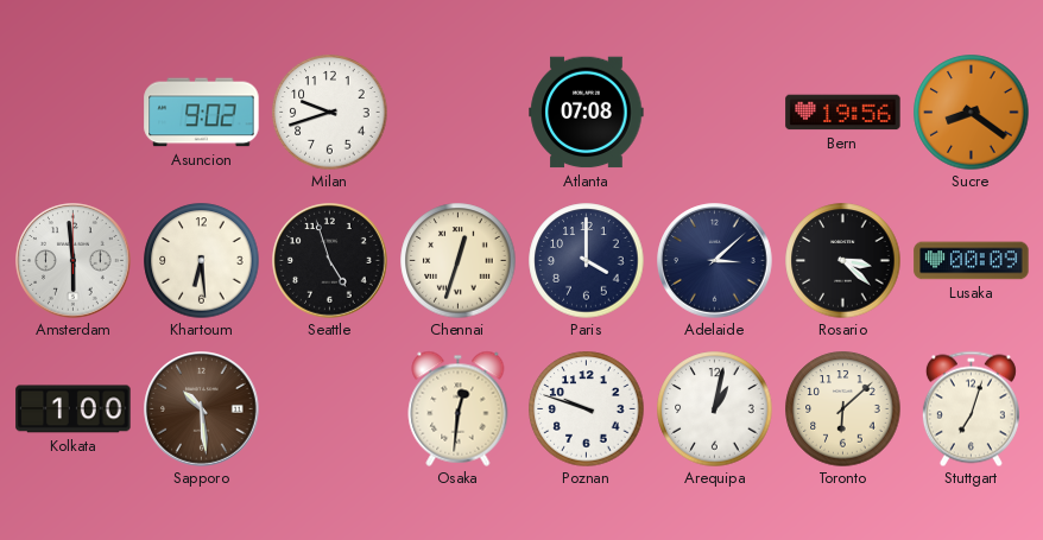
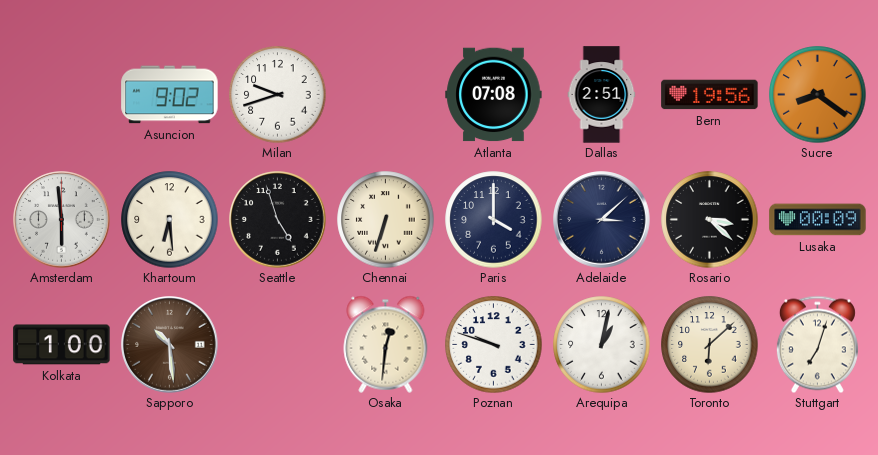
Dallas: none -> 2:51
Chennai: 12:33 -> 6:33
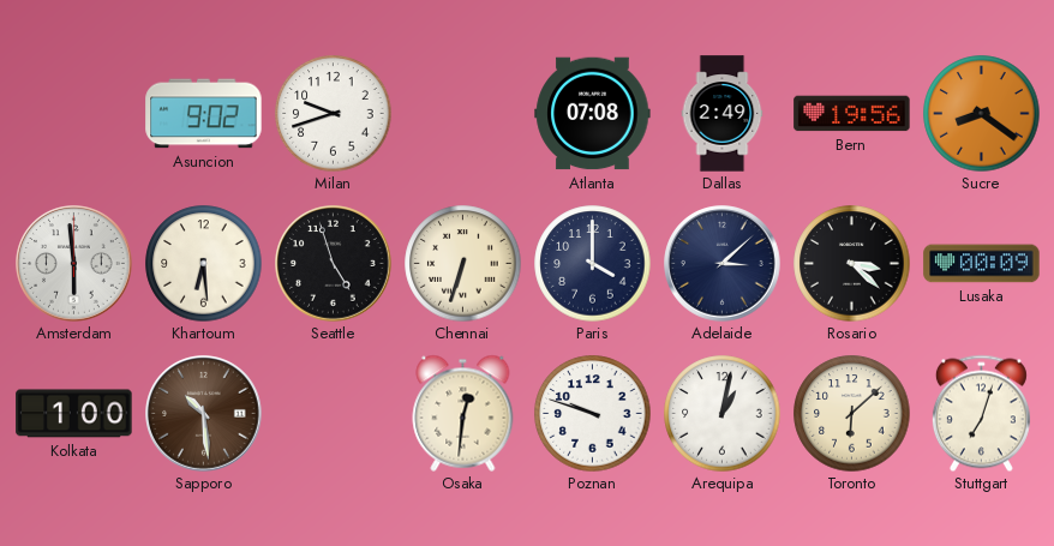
Dallas: 2:51 -> 2:49
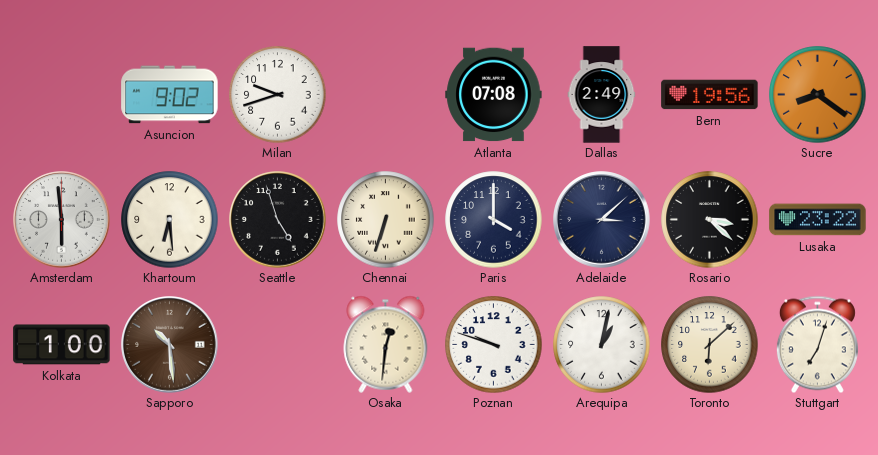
Lusaka: 00:09 -> 23:22
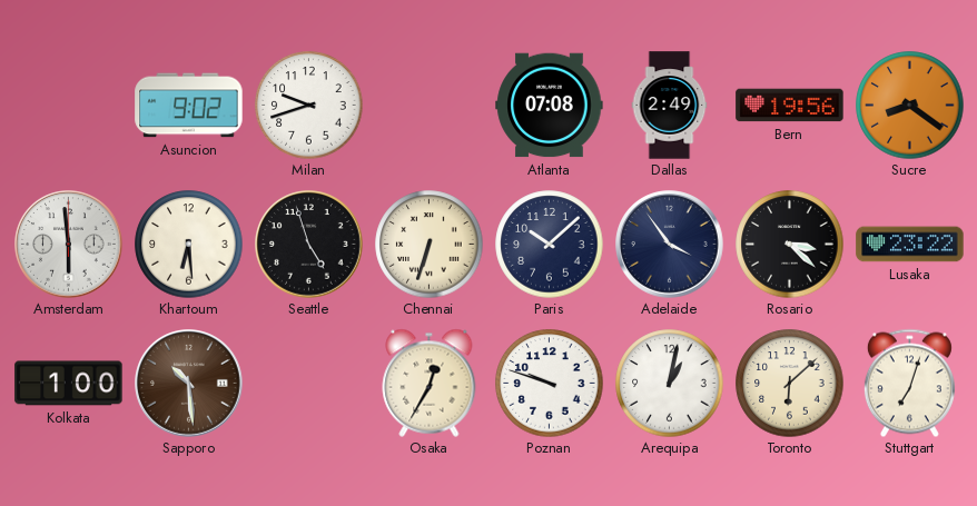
Paris: 4:00 -> 10:08
Adelaide: 3:08 -> 3:54
Osaka: 12:31 -> 12:35
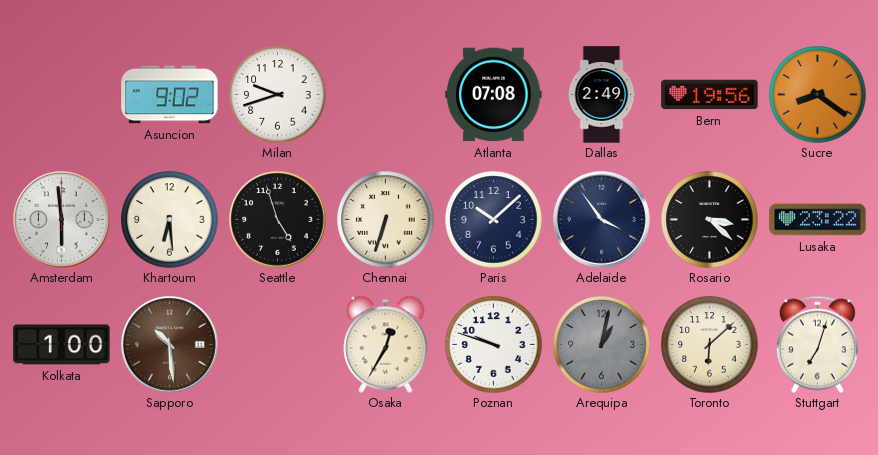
Arequipa dial: white -> grey
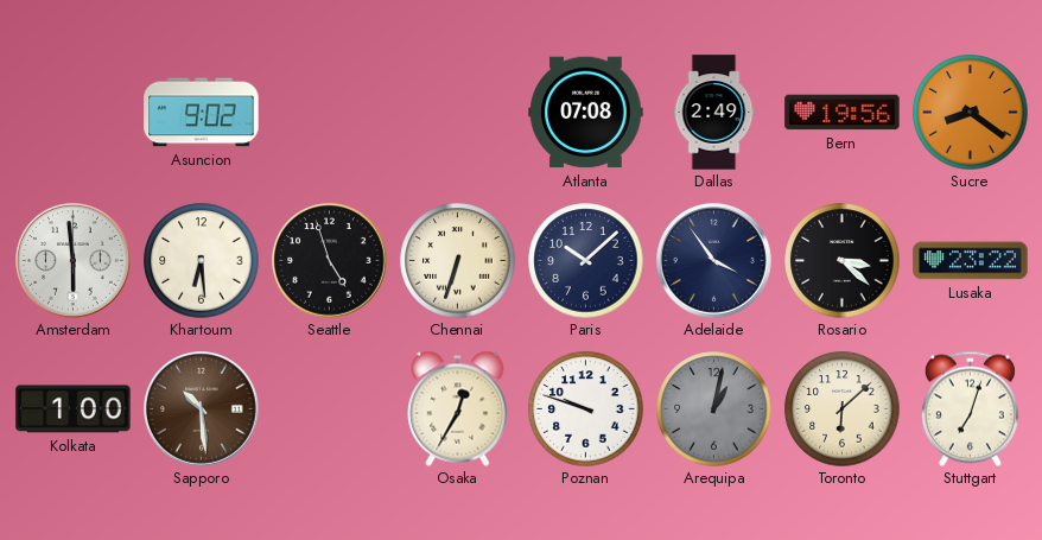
Milan: 9:42 -> none
